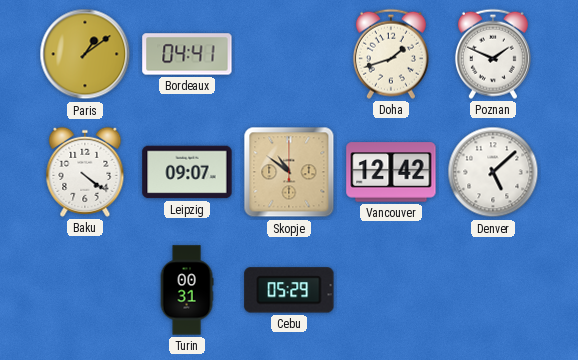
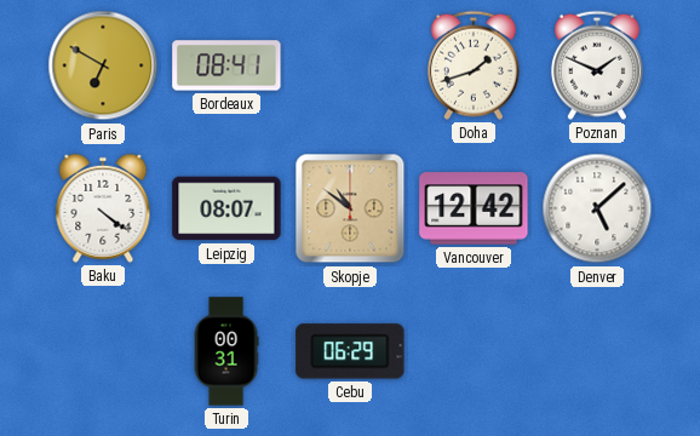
Paris: 1:09 -> 6:50
Bordeaux: 04:41 -> 08:41
Leipzig: 09:07 -> 08:07
Cebu: 05:29 -> 06:29
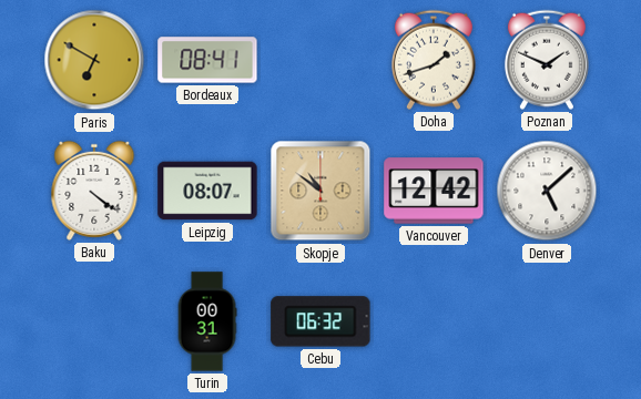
Cebu: 06:29 -> 06:32
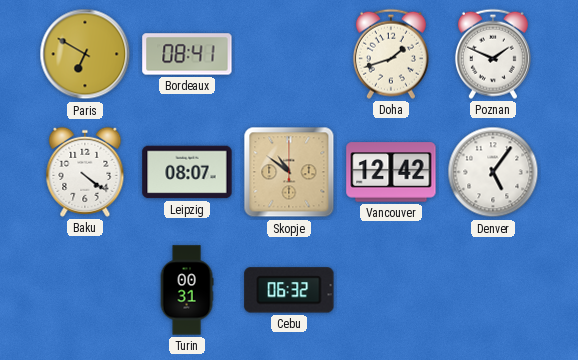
Denver: 5:08 -> 5:06
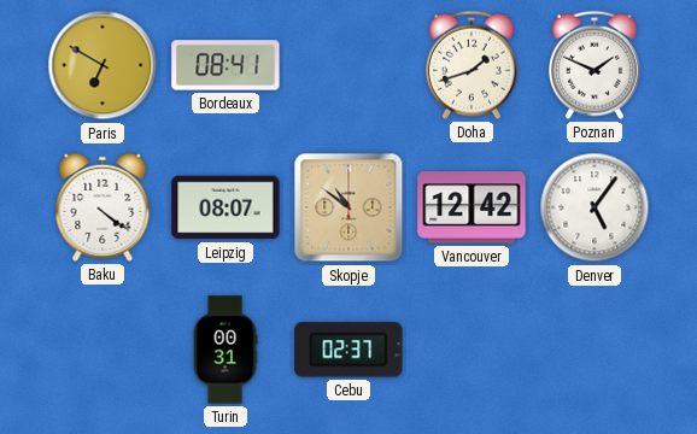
Cebu: 06:32 -> 02:37
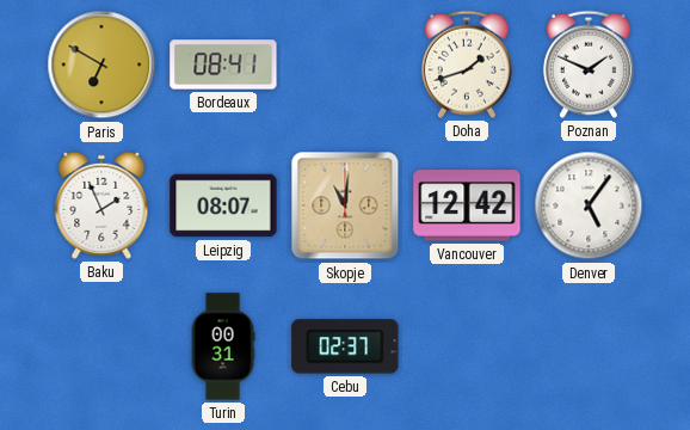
Baku: 4:21 -> 1:56
Skopje: 10:51 -> 11:01
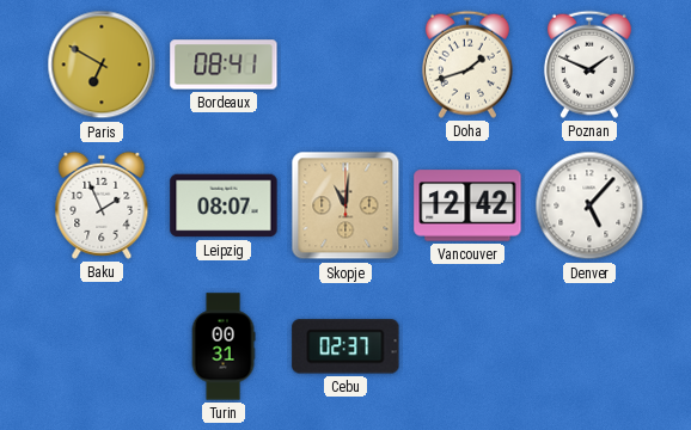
Denver: 5:06 -> 5:07
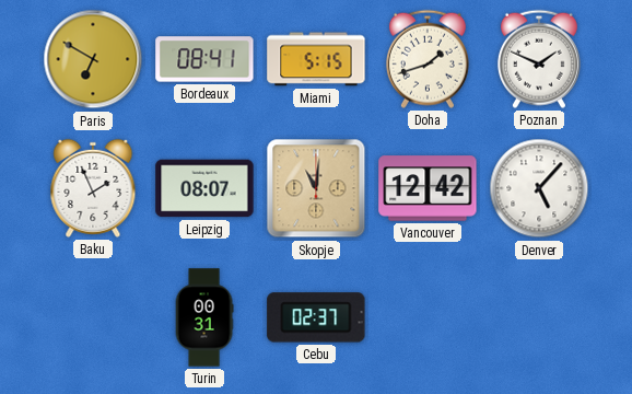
Miami: none -> 5:15
